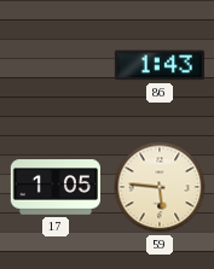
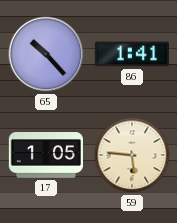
65: none -> 10:23
86: 1:43 -> 1:41
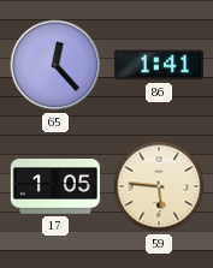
65: 10:23 -> 12:23
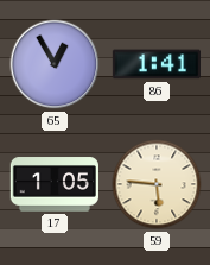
65: 12:23 -> 12:55
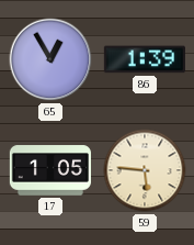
86: 1:41 -> 1:39
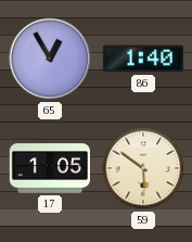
86: 1:39 -> 1:40
59: 5:46 -> 5:51
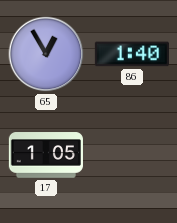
59: 5:51 -> none
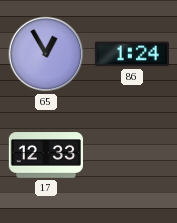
86: 1:40 -> 1:24
17: 1:05 -> 12:33
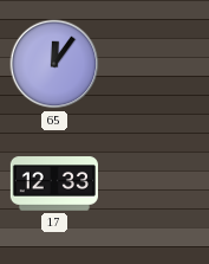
65: 12:55 -> 12:06
86: 1:24 -> none
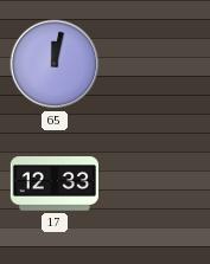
65: 12:06 -> 12:02
